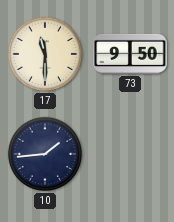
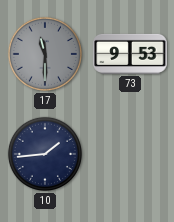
17 dial: cream -> grey
73: 9:50 -> 9:53
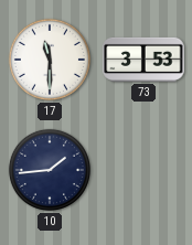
17 dial: grey -> white
73: 9:53 -> 3:53
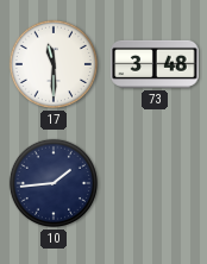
73: 3:53 -> 3:48
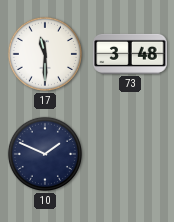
10: 1:44 -> 1:49
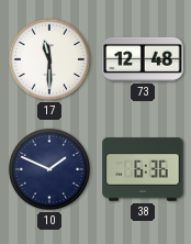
73: 3:48 -> 12:48
38: none -> 6:36
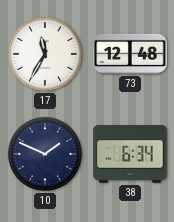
17: 11:30 -> 11:35
38: 6:36 -> 6:34
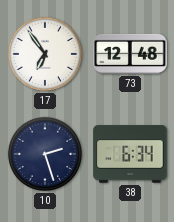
17: 11:35 -> 6:54
10: 1:49 -> 2:27
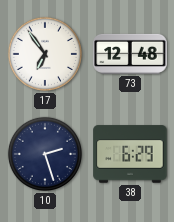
38: 6:34 -> 6:29
